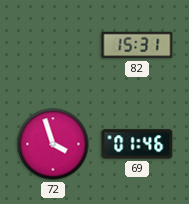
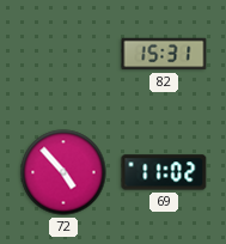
72: 3:57 -> 4:53
69: 01:46 -> 11:02
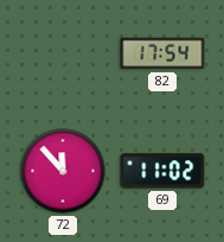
82: 15:31 -> 17:54
72: 4:53 -> 11:53
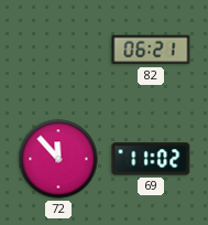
82: 17:54 -> 06:21
